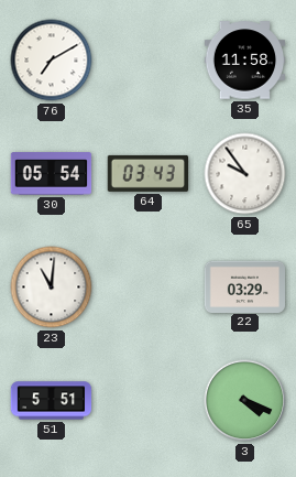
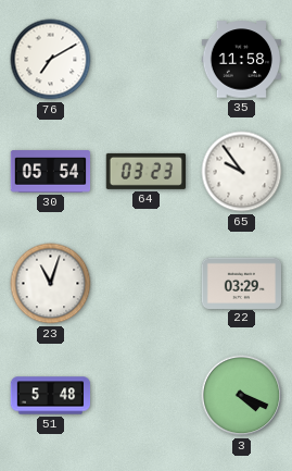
64: 03:43 -> 03:23
23: 11:01 -> 11:03
51: 5:51 -> 5:48
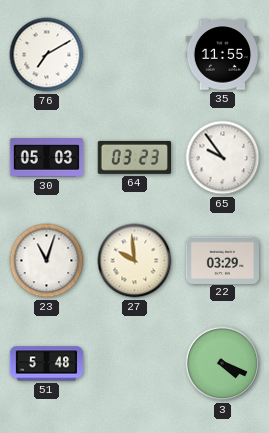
35: 11:58 -> 11:55
30: 05:54 -> 05:03
27: none -> 9:59
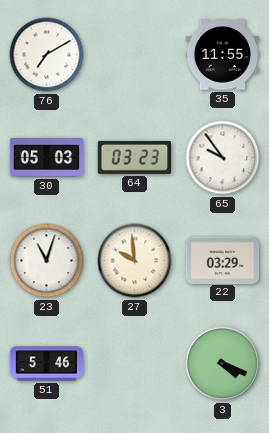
51: 5:48 -> 5:46
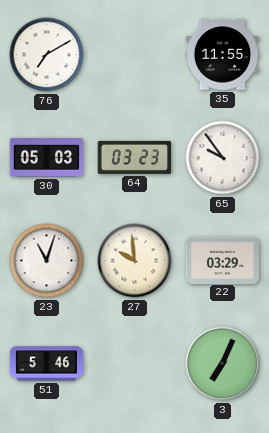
3: 4:19 -> 7:04
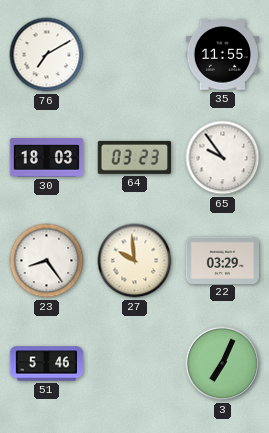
30: 05:03 -> 18:03
23: 11:03 -> 8:24
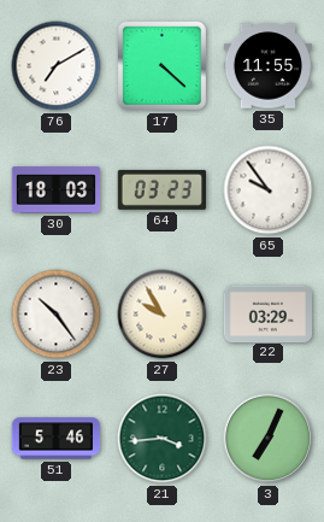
17: none -> 4:22
23: 8:24 -> 10:24
27: 9:59 -> 9:55
21: none -> 3:44
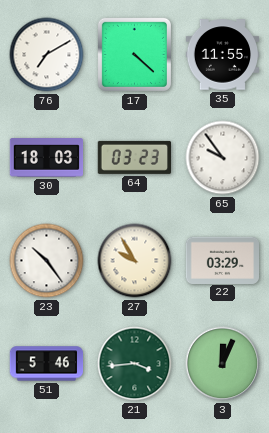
3: 7:04 -> 12:04
